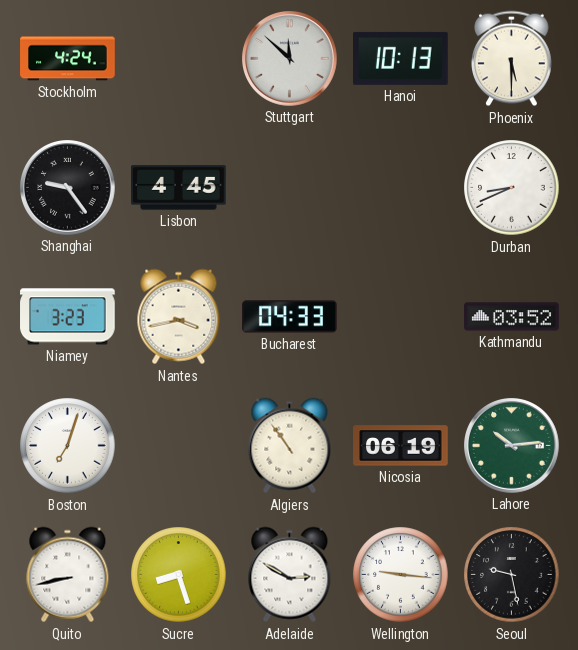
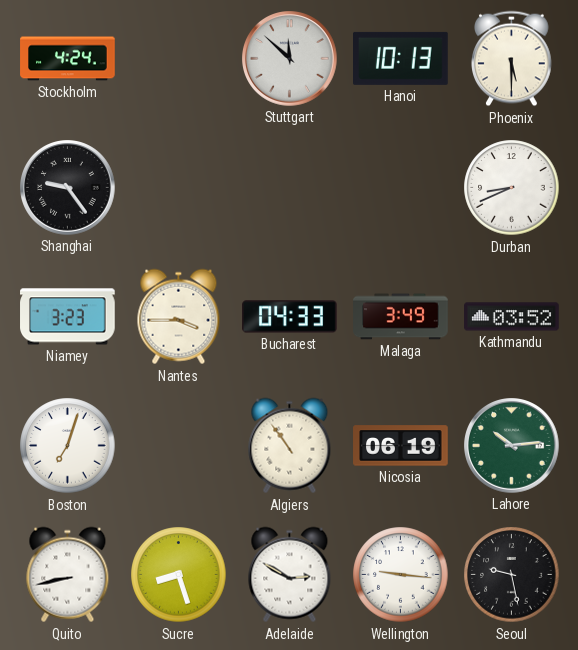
Lisbon: 4:45 -> none
Nantes: 3:43 -> 3:45
Malaga: none -> 3:49
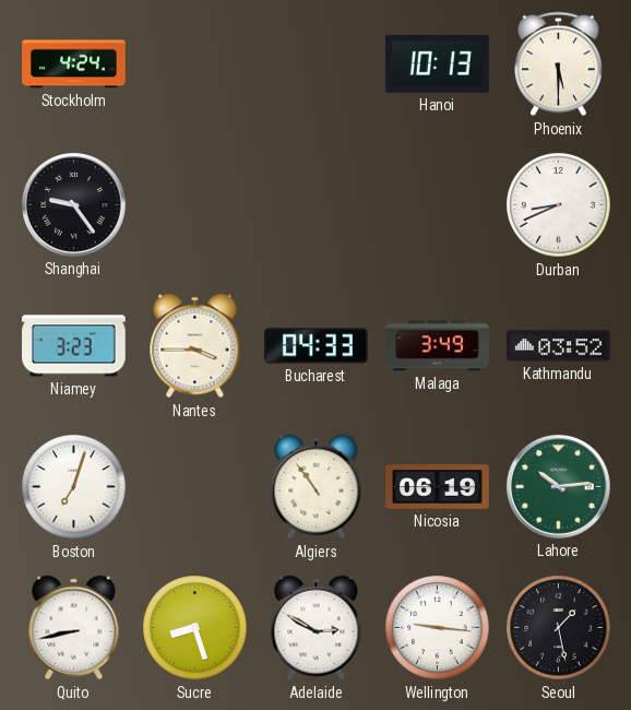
Stuttgart: 11:52 -> none
Seoul: 9:28 -> 1:28
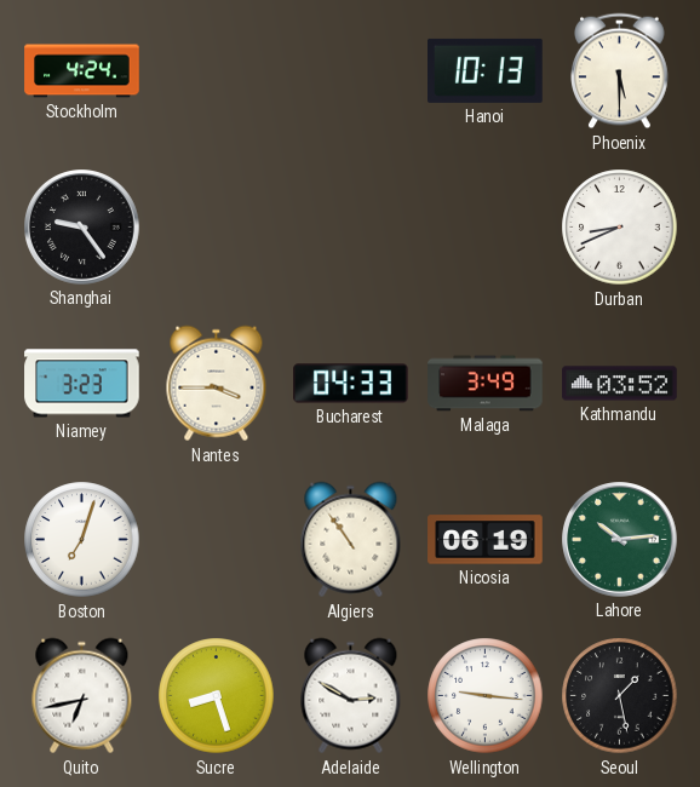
Quito: 8:43 -> 6:43
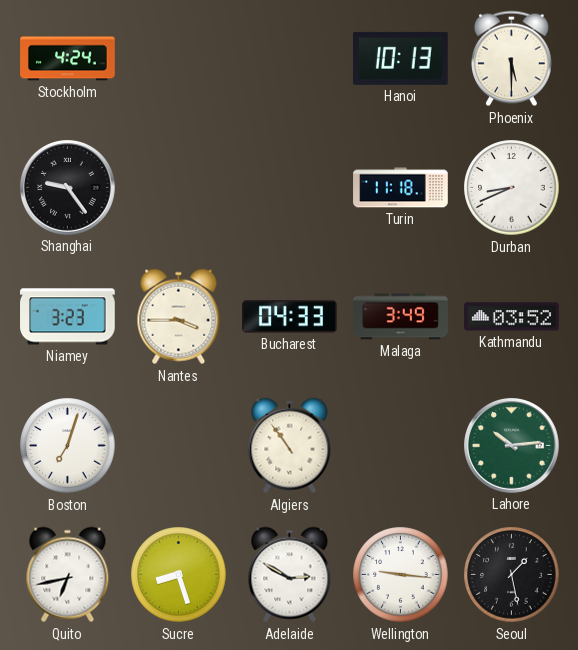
Turin: none -> 11:18
Nicosia: 06:19 -> none
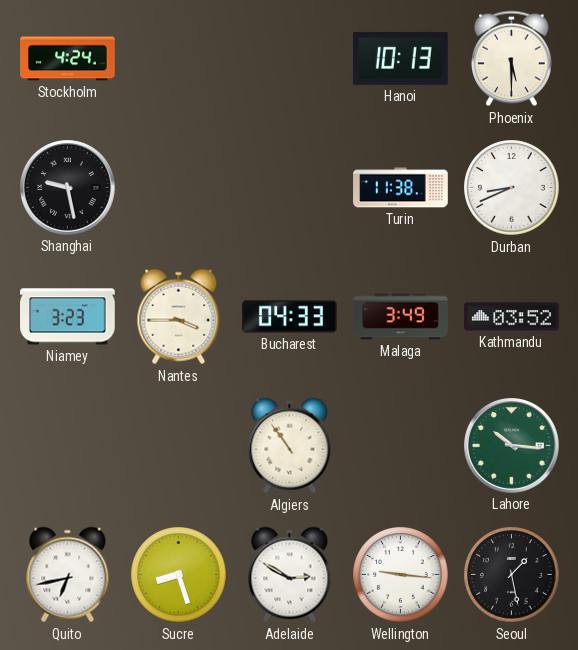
Shanghai: 9:24 -> 9:28
Turin: 11:18 -> 11:38
Boston: 7:03 -> none
Lahore: 10:14 -> 10:16
